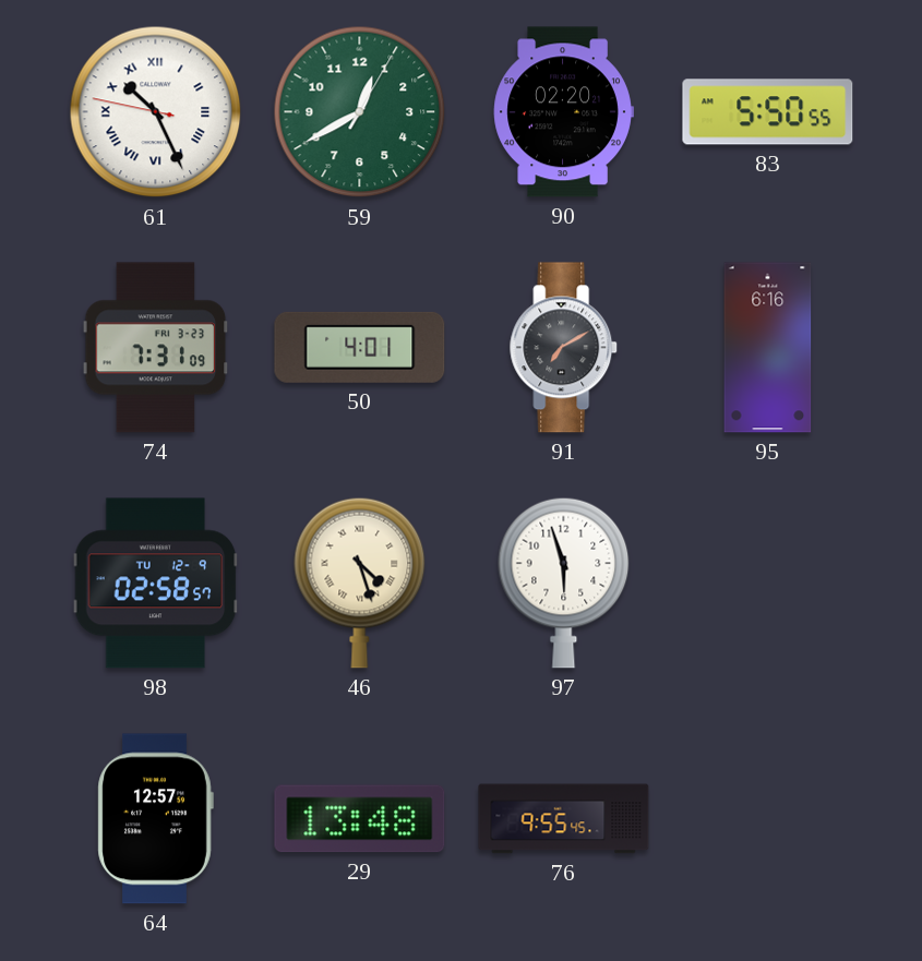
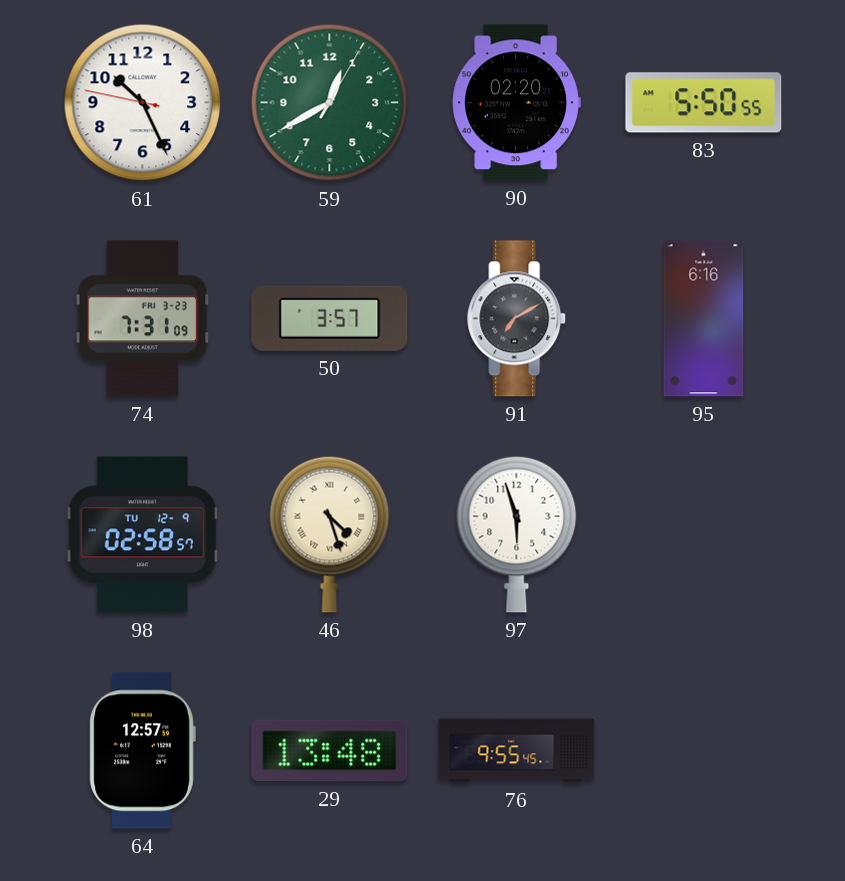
61 numerals: Roman -> Arabic
50: 4:01 -> 3:57
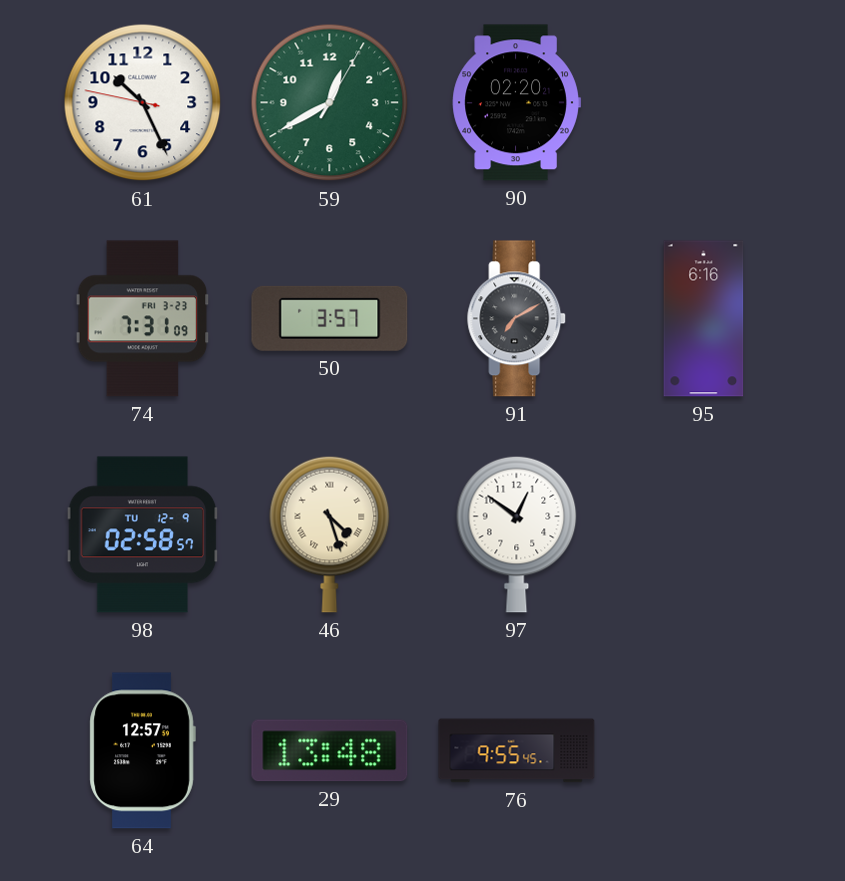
83: 5:50 -> none
97: 5:57 -> 12:51
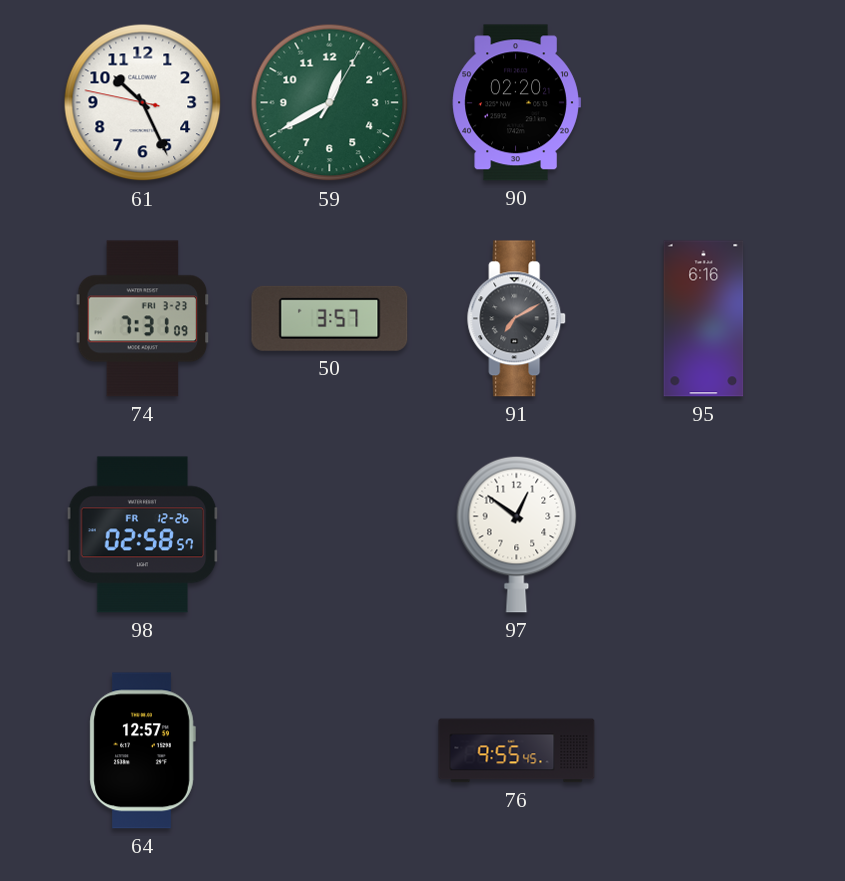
98 date: TU 12-9 -> FR 12-26
46: 4:27 -> none
29: 13:48 -> none
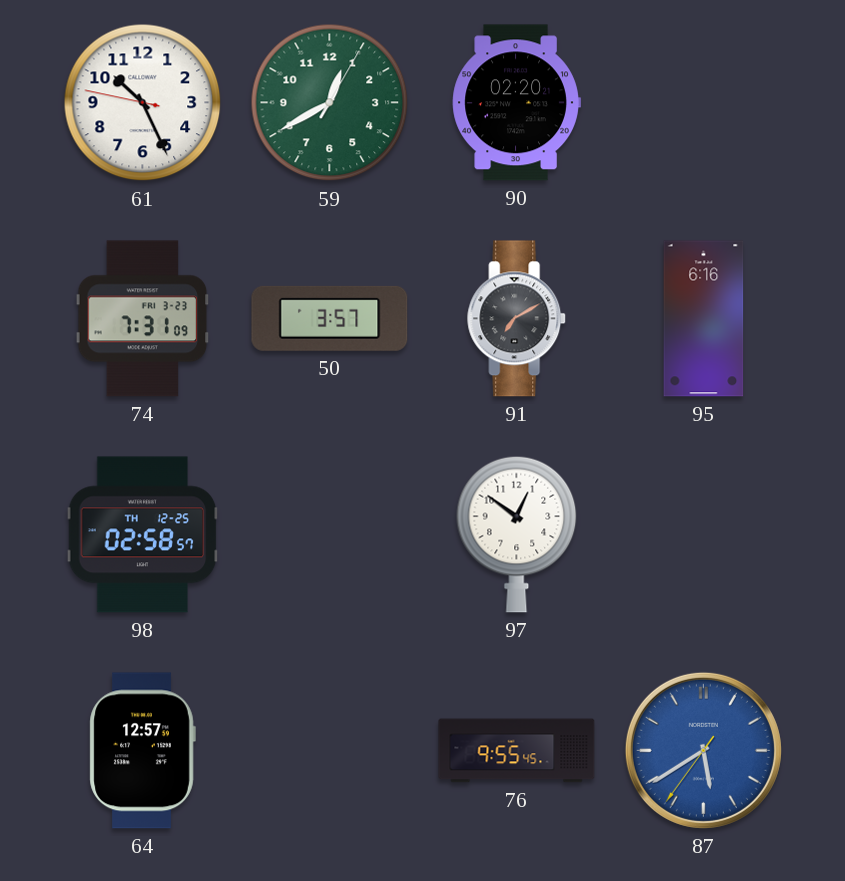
98 date: FR 12-26 -> TH 12-25
87: none -> 5:39
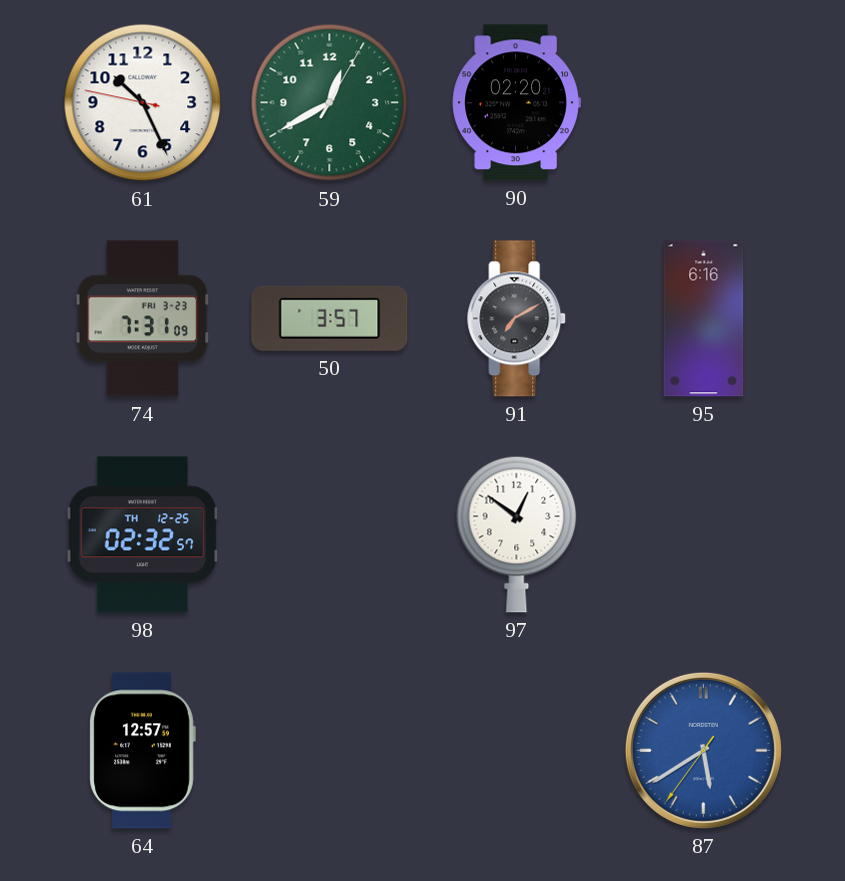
98: 02:58 -> 02:32
76: 9:55 -> none
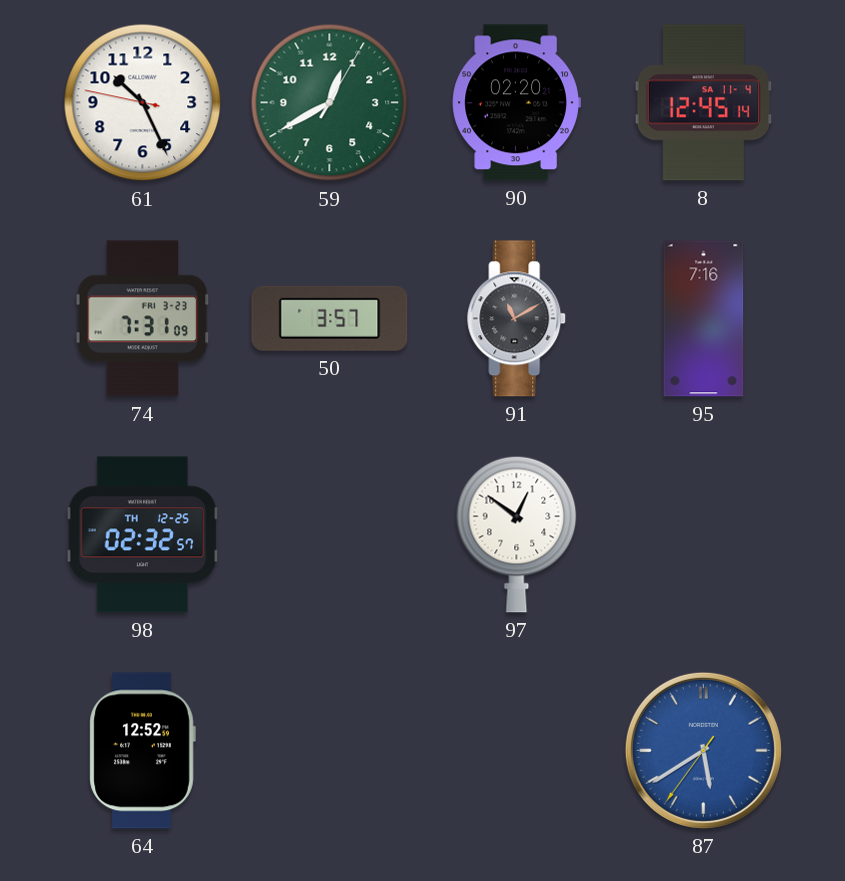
8: none -> 12:45
91: 7:10 -> 11:10
95: 6:16 -> 7:16
64: 12:57 -> 12:52
